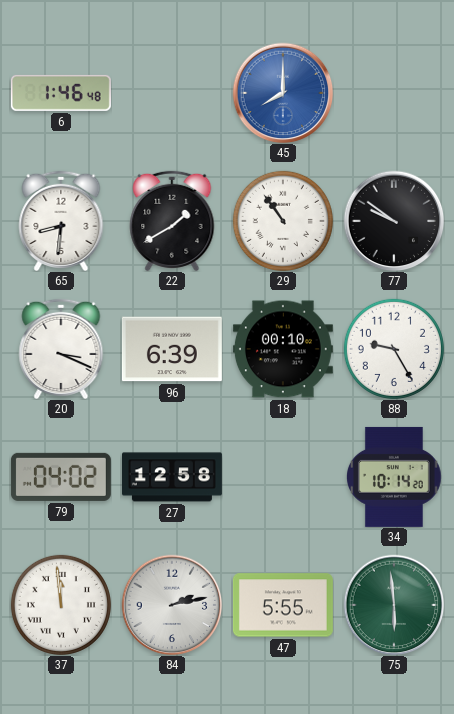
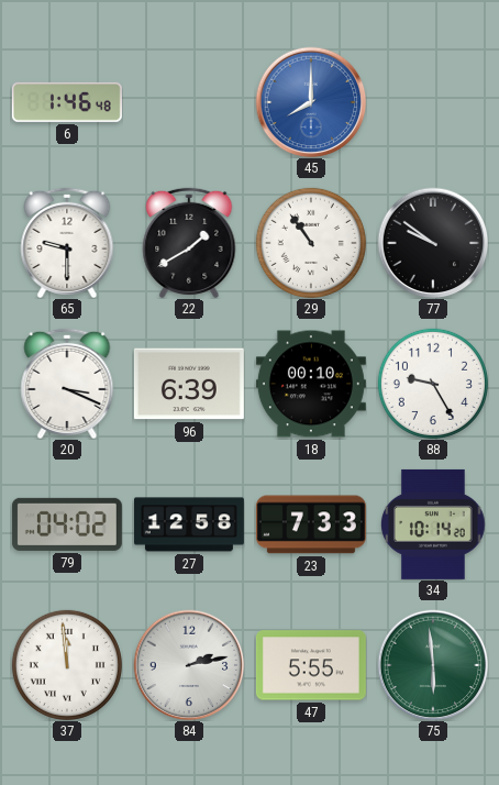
65: 8:31 -> 9:30
23: none -> 7:33
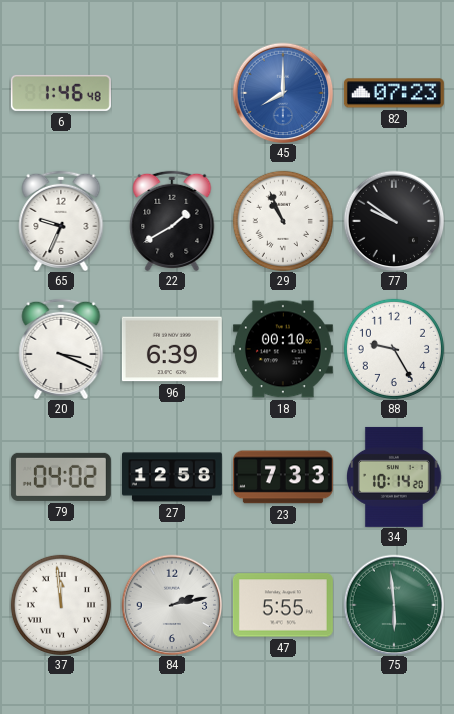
82: none -> 07:23
65: 9:30 -> 9:34
29: 10:54 -> 10:56
